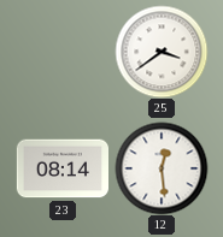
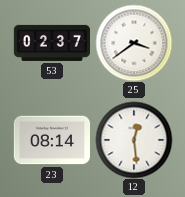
53: none -> 02:37
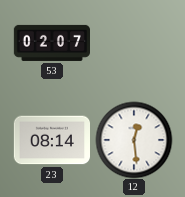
53: 02:37 -> 02:07
25: 3:39 -> none
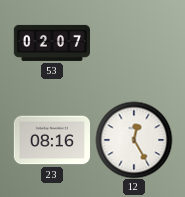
23: 08:14 -> 08:16
12: 12:29 -> 12:25
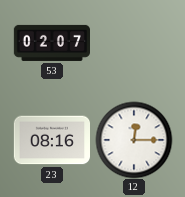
12: 12:25 -> 12:15
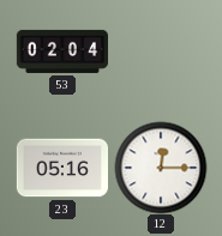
53: 02:07 -> 02:04
23: 08:16 -> 05:16
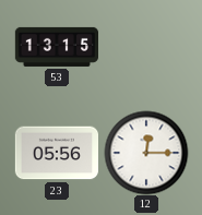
53: 02:04 -> 13:15
23: 05:16 -> 05:56
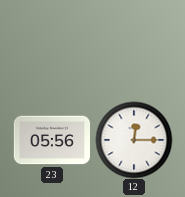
53: 13:15 -> none
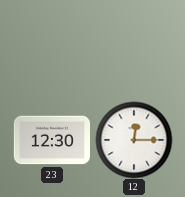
23: 05:56 -> 12:30
